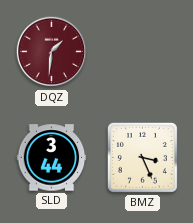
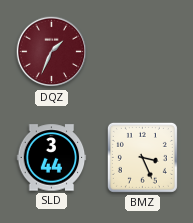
DQZ: 1:31 -> 1:34
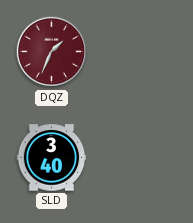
SLD: 3:44 -> 3:40
BMZ: 3:26 -> none
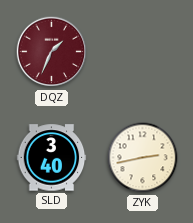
ZYK: none -> 2:43
